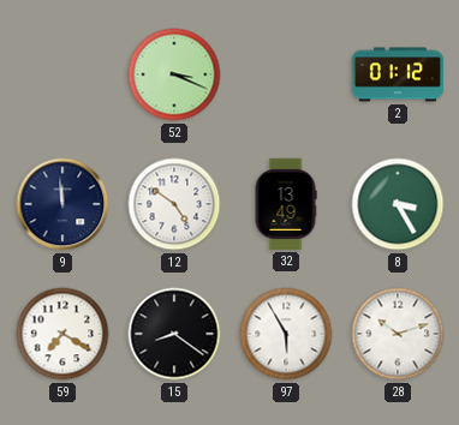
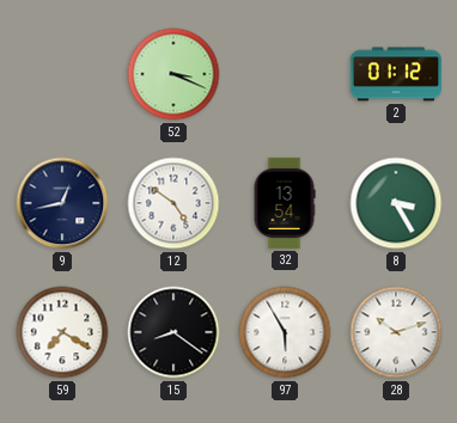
9: 11:59 -> 12:43
32: 13:49 -> 13:54
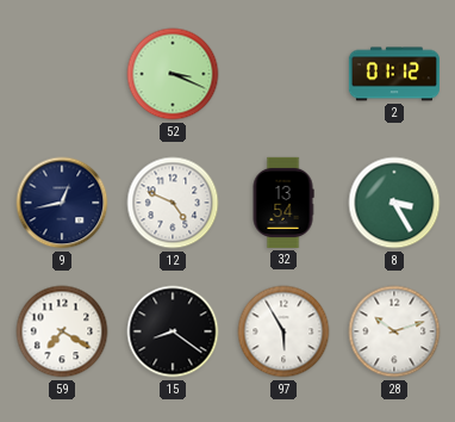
12: 4:51 -> 4:49
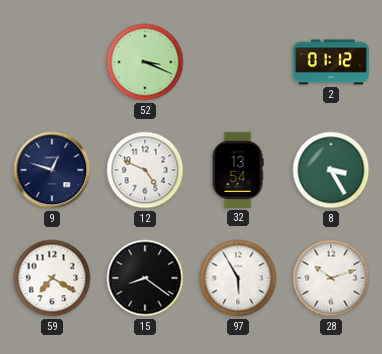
9: 12:43 -> 12:48
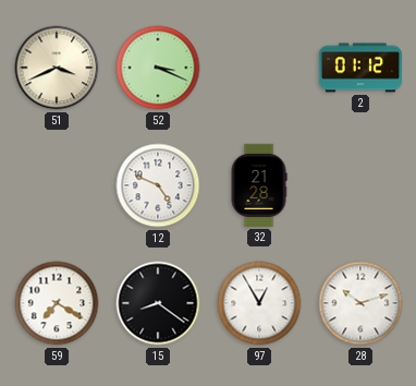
51: none -> 3:41
9: 12:48 -> none
32: 13:54 -> 21:28
8: 3:25 -> none
97: 5:55 -> 12:55
